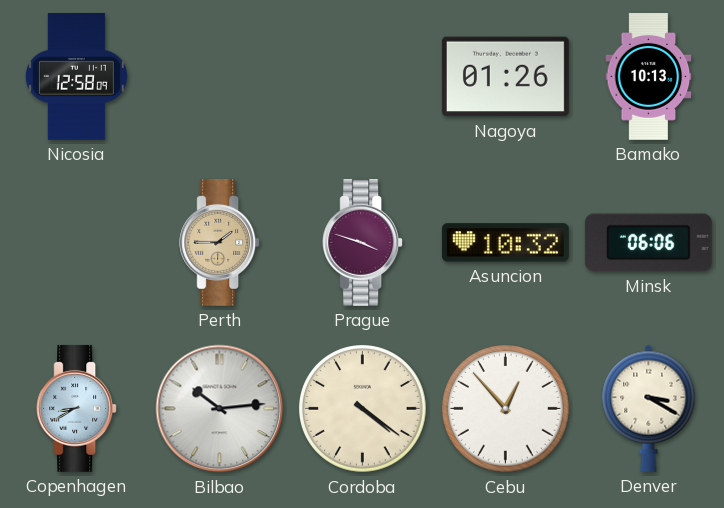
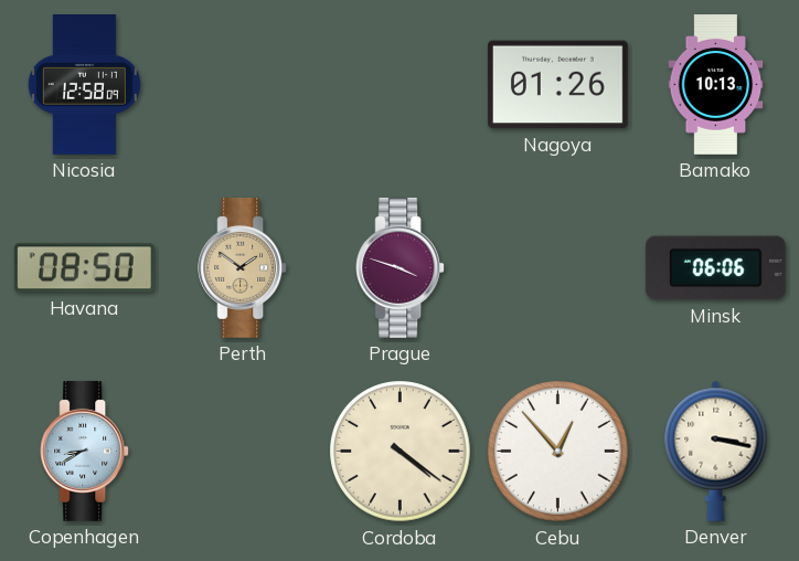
Havana: none -> 08:50
Perth: 1:45 -> 1:51
Asuncion: 10:32 -> none
Bilbao: 10:14 -> none
Denver: 3:20 -> 3:17
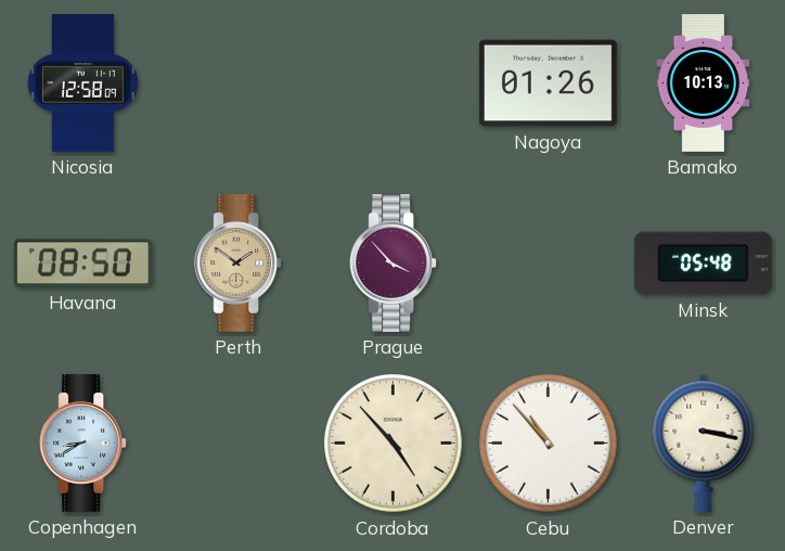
Prague: 3:48 -> 3:53
Minsk: 06:06 -> 05:48
Cordoba: 4:21 -> 4:53
Cebu: 12:53 -> 10:53
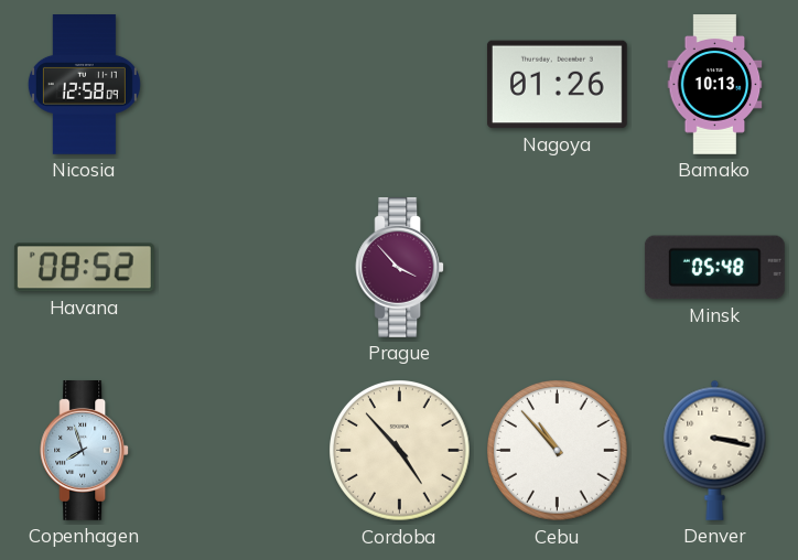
Havana: 08:50 -> 08:52
Perth: 1:51 -> none
Copenhagen: 8:40 -> 7:57
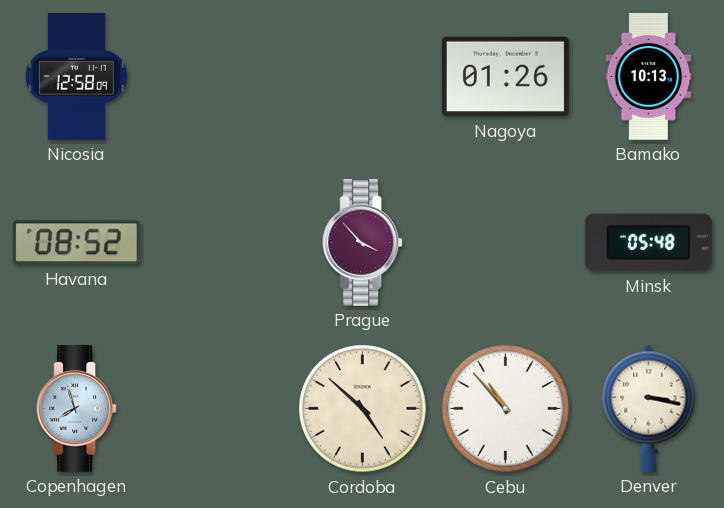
Cordoba: 4:53 -> 4:52
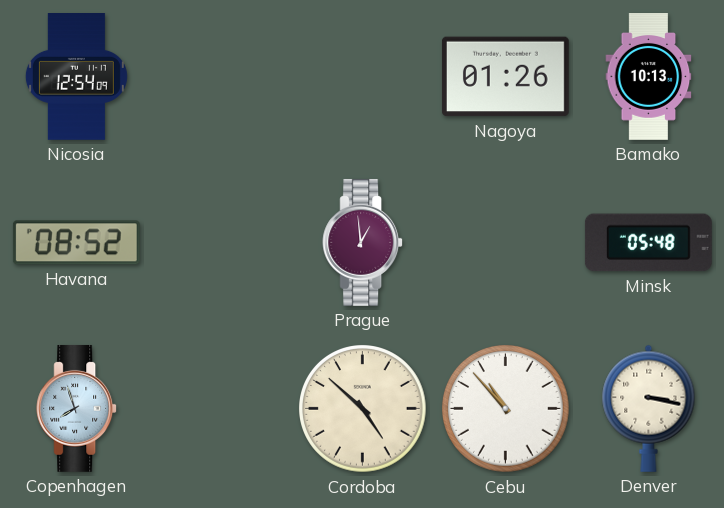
Nicosia: 12:58 -> 12:54
Prague: 3:53 -> 12:59
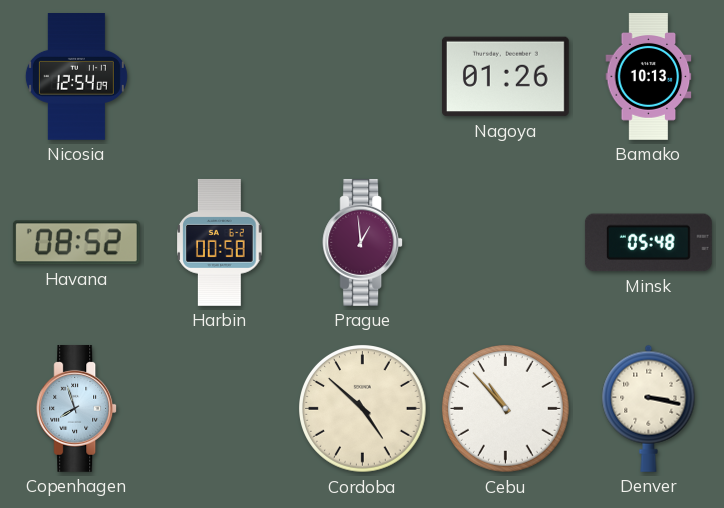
Harbin: none -> 00:58
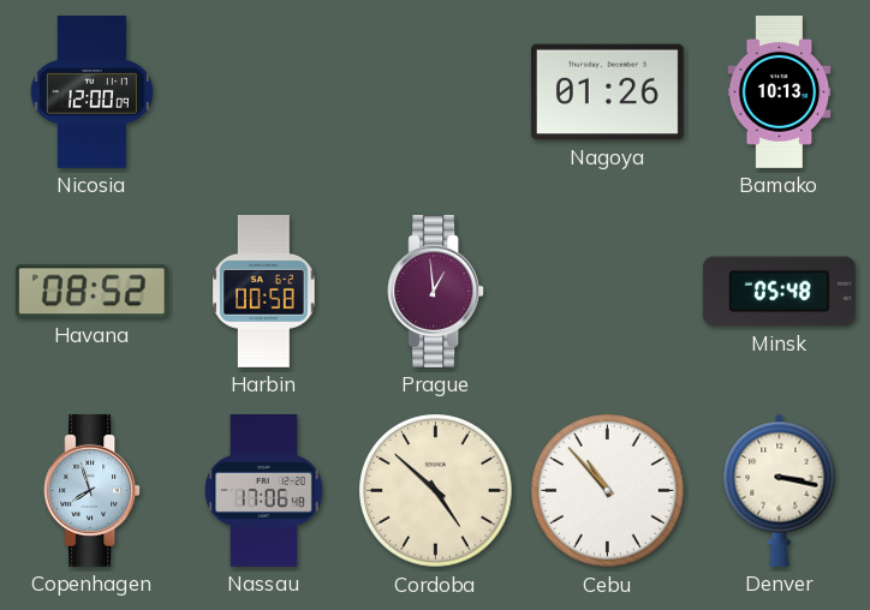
Nicosia: 12:54 -> 12:00
Nassau: none -> 17:06
